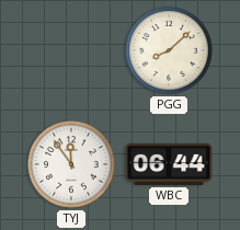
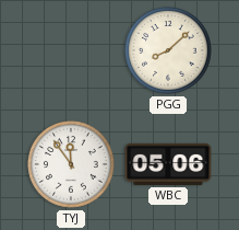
WBC: 06:44 -> 05:06
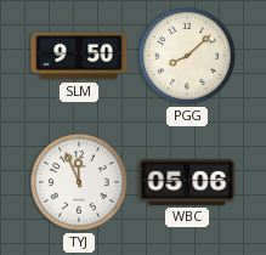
SLM: none -> 9:50
TYJ: 11:54 -> 11:56
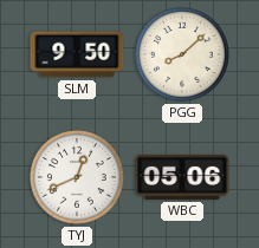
TYJ: 11:56 -> 12:41
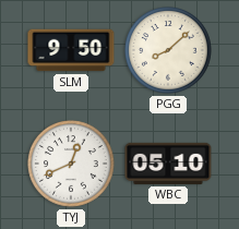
WBC: 05:06 -> 05:10
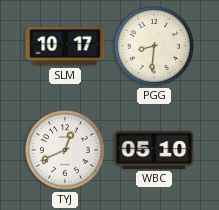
SLM: 9:50 -> 10:17
PGG: 8:08 -> 8:31
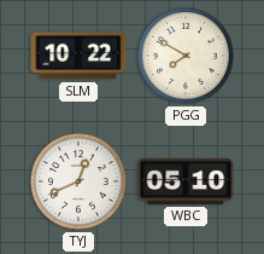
SLM: 10:17 -> 10:22
PGG: 8:31 -> 7:50
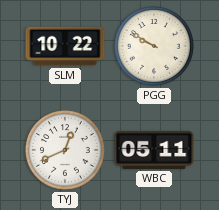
PGG: 7:50 -> 9:50
WBC: 05:10 -> 05:11
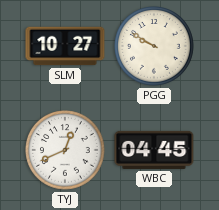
SLM: 10:22 -> 10:27
WBC: 05:11 -> 04:45
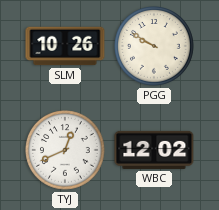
SLM: 10:27 -> 10:26
WBC: 04:45 -> 12:02
